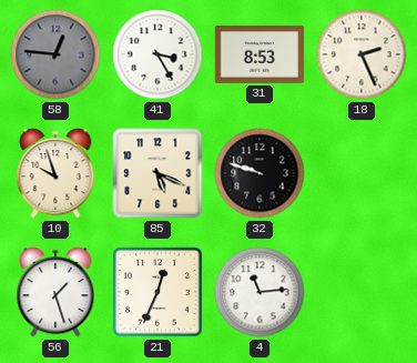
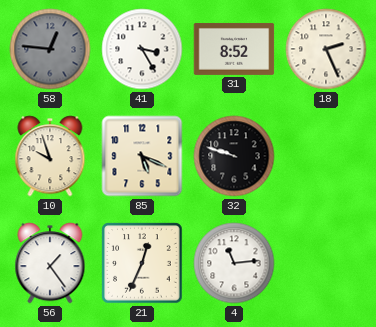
31: 8:53 -> 8:52
56: 1:27 -> 1:24
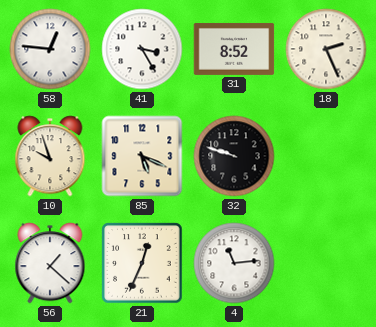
58 dial: grey -> white
56: 1:24 -> 1:22
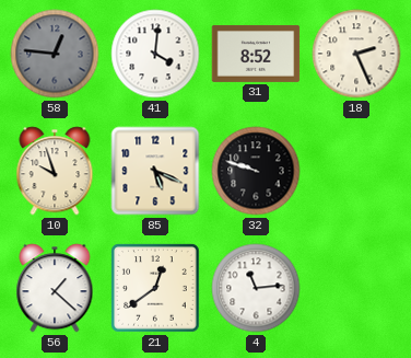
58 dial: white -> grey
41: 3:25 -> 4:01
21: 12:34 -> 12:39
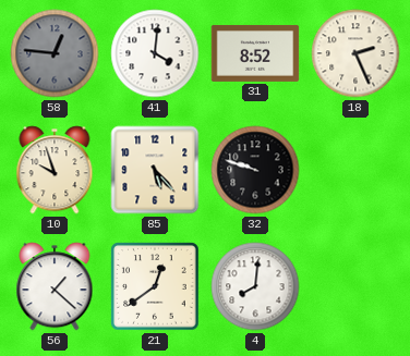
85: 5:19 -> 5:23
4: 11:14 -> 8:01
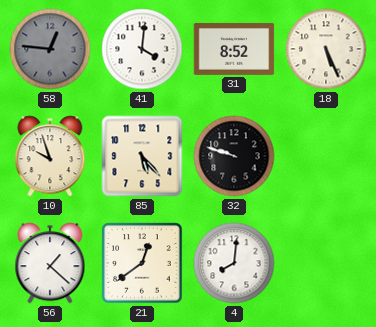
18: 2:26 -> 5:26
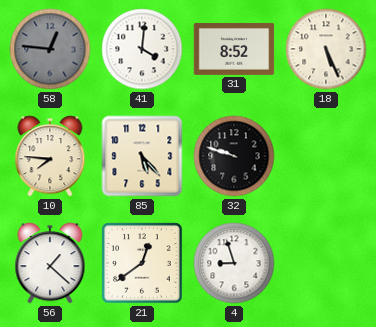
10: 9:57 -> 7:46
4: 8:01 -> 8:57
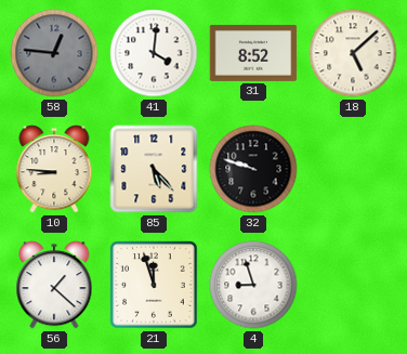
18: 5:26 -> 5:08
10: 7:46 -> 8:46
21: 12:39 -> 11:57
